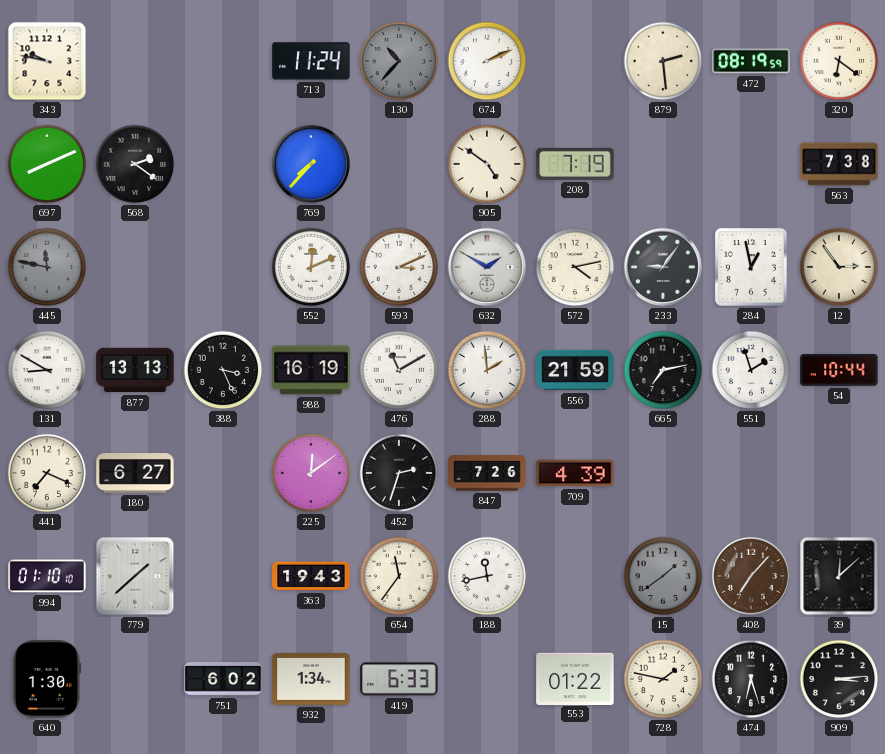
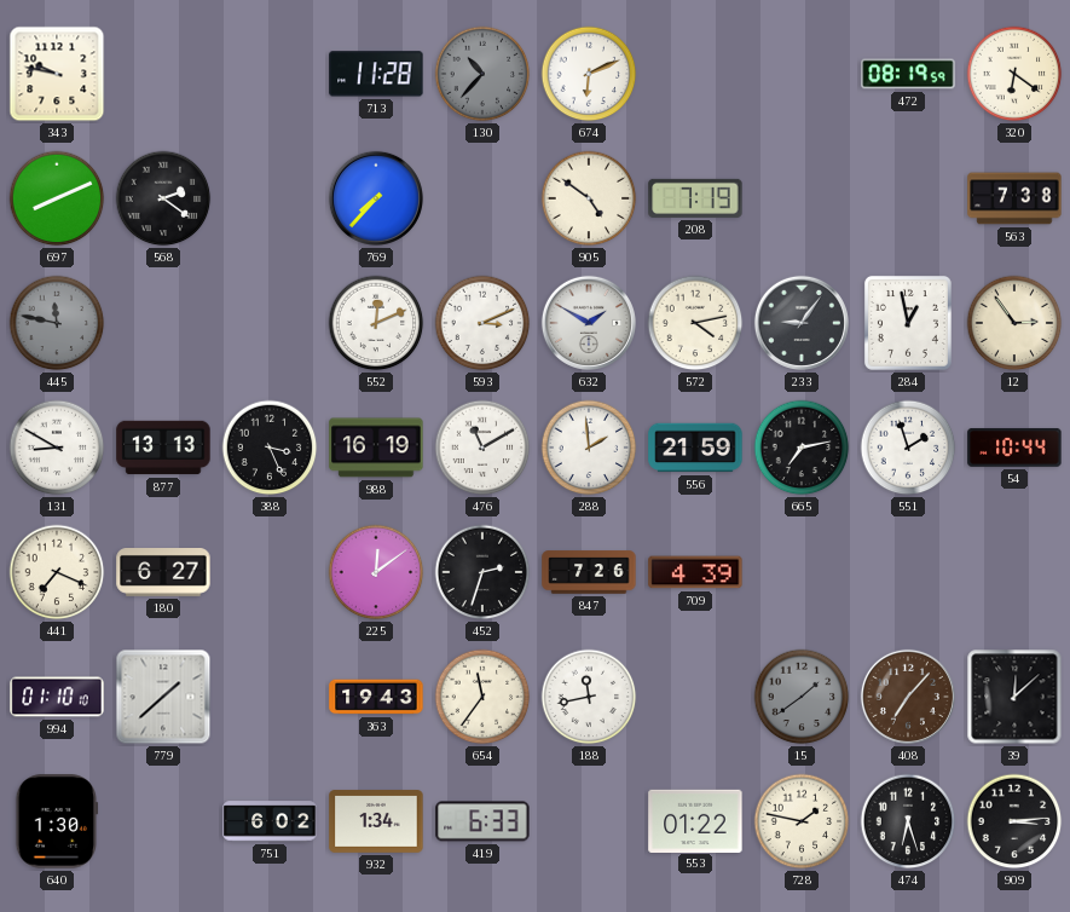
713: 11:24 -> 11:28
674: 2:11 -> 6:11
879: 2:29 -> none
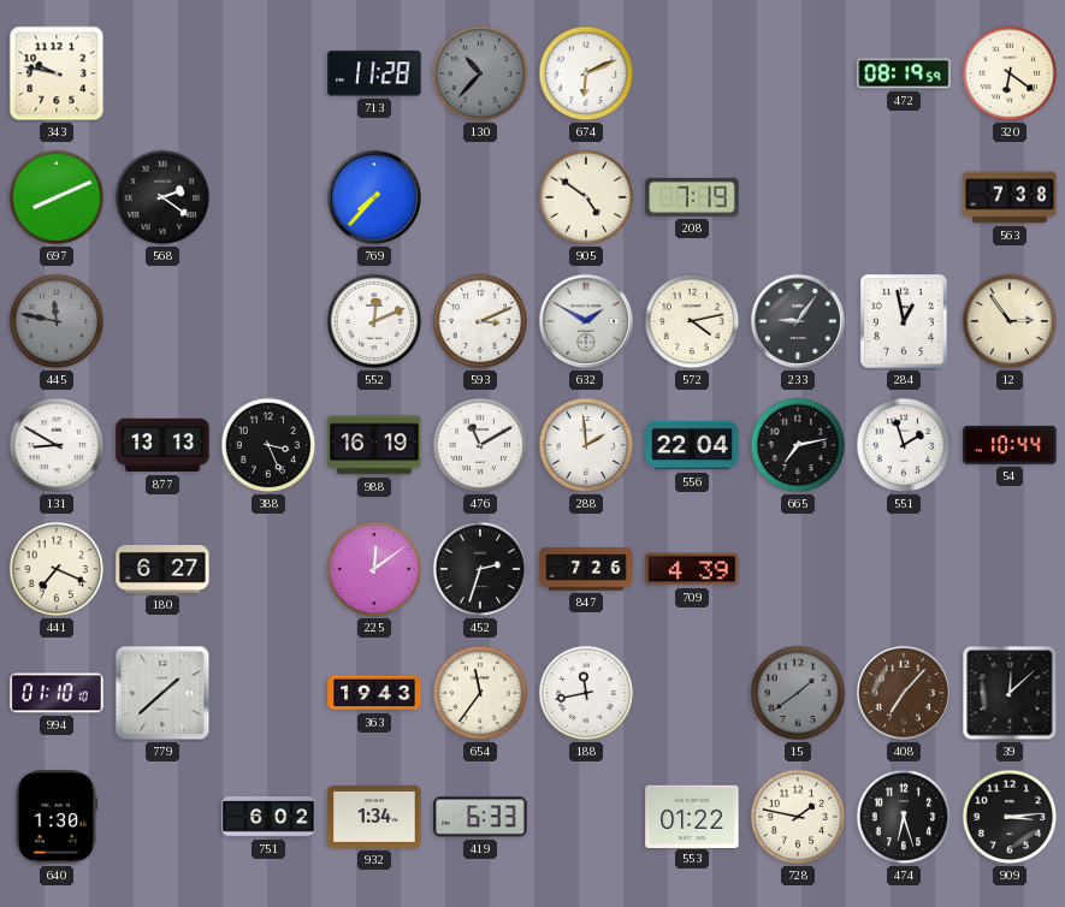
556: 21:59 -> 22:04
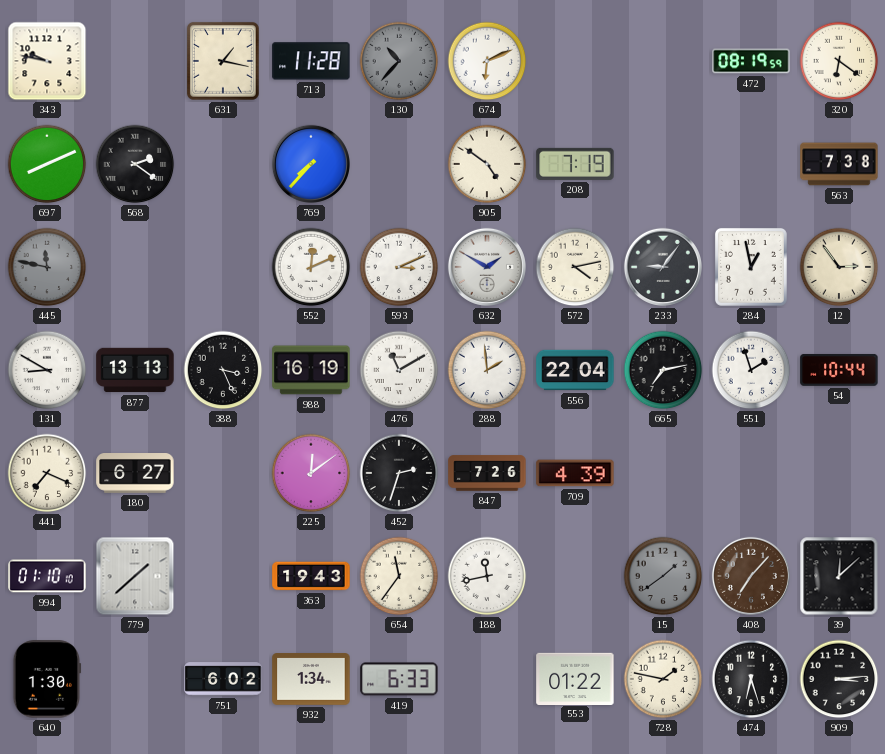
631: none -> 1:17
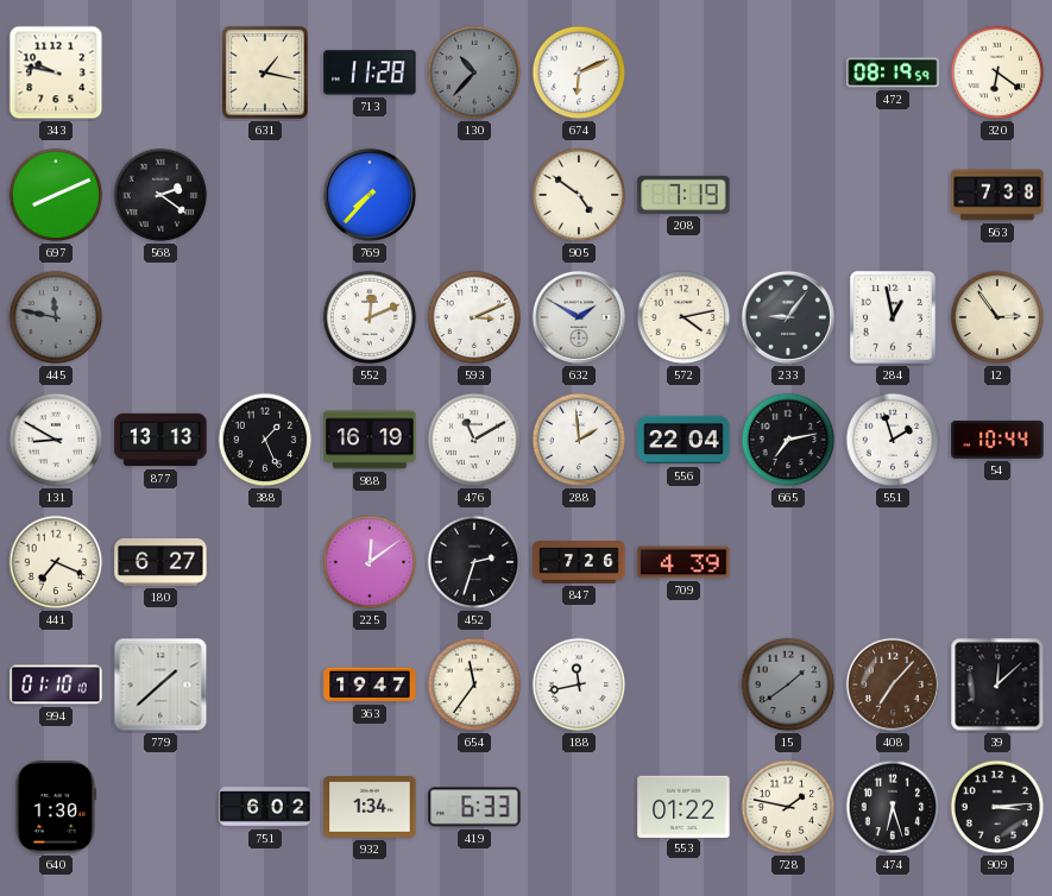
388: 3:26 -> 1:26
363: 19:43 -> 19:47
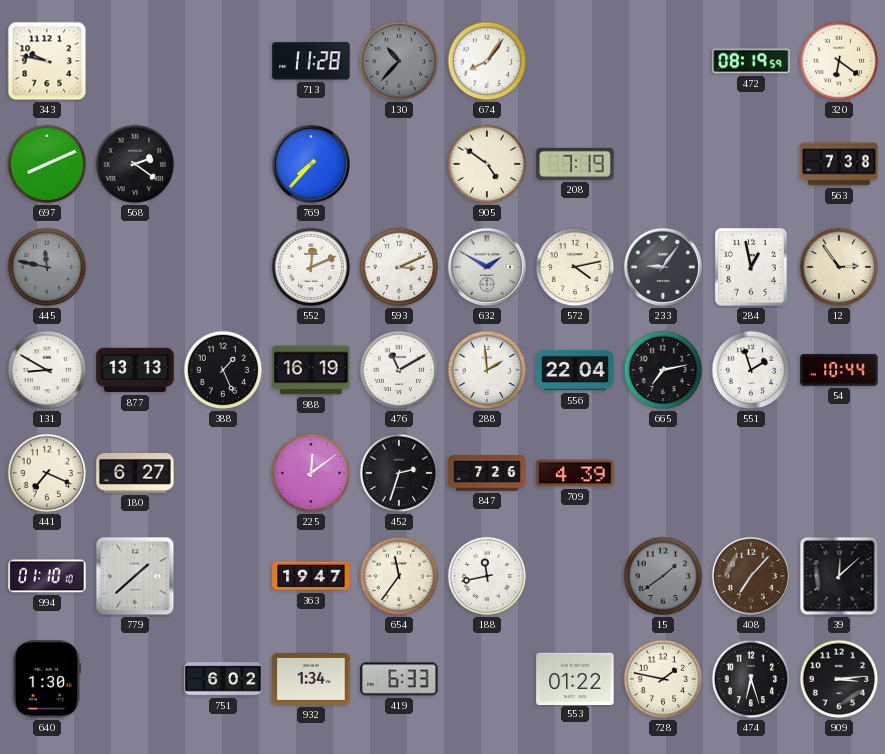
631: 1:17 -> none
674: 6:11 -> 8:06
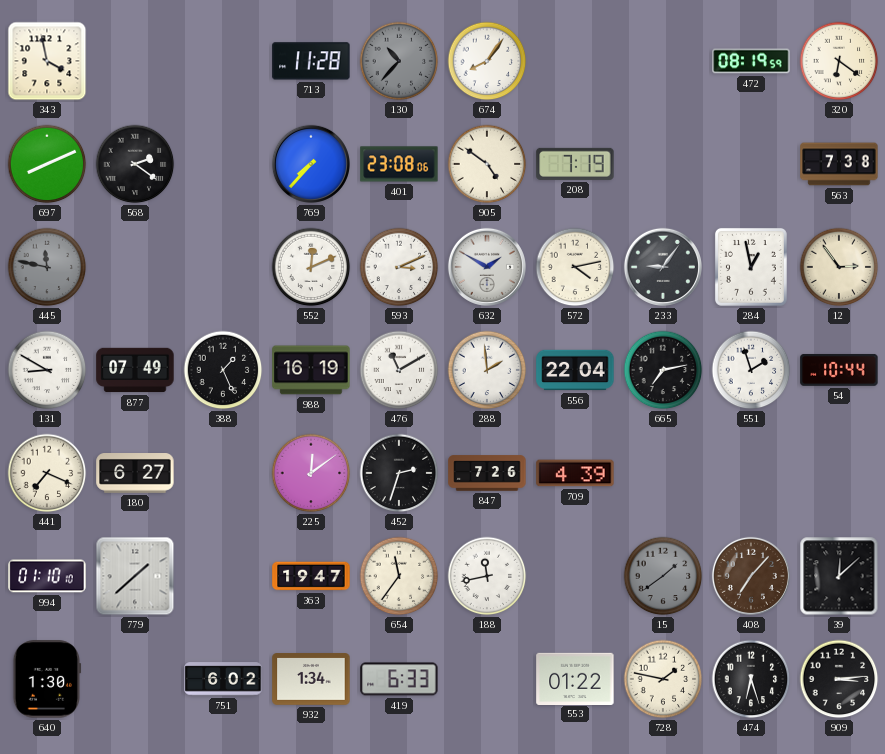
343: 9:47 -> 3:58
401: none -> 23:08
877: 13:13 -> 07:49
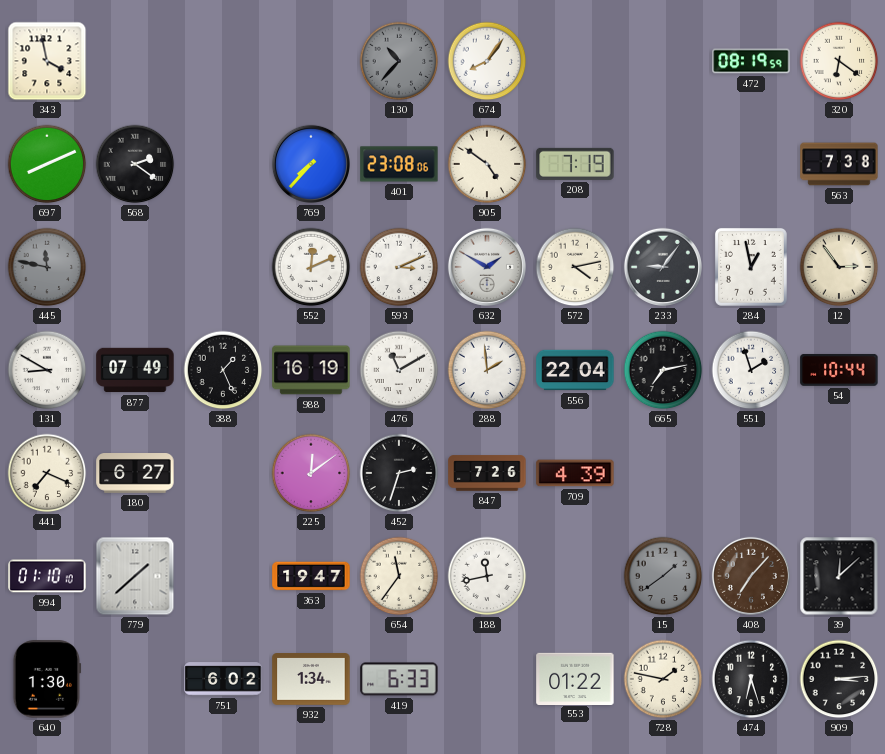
713: 11:28 -> none
